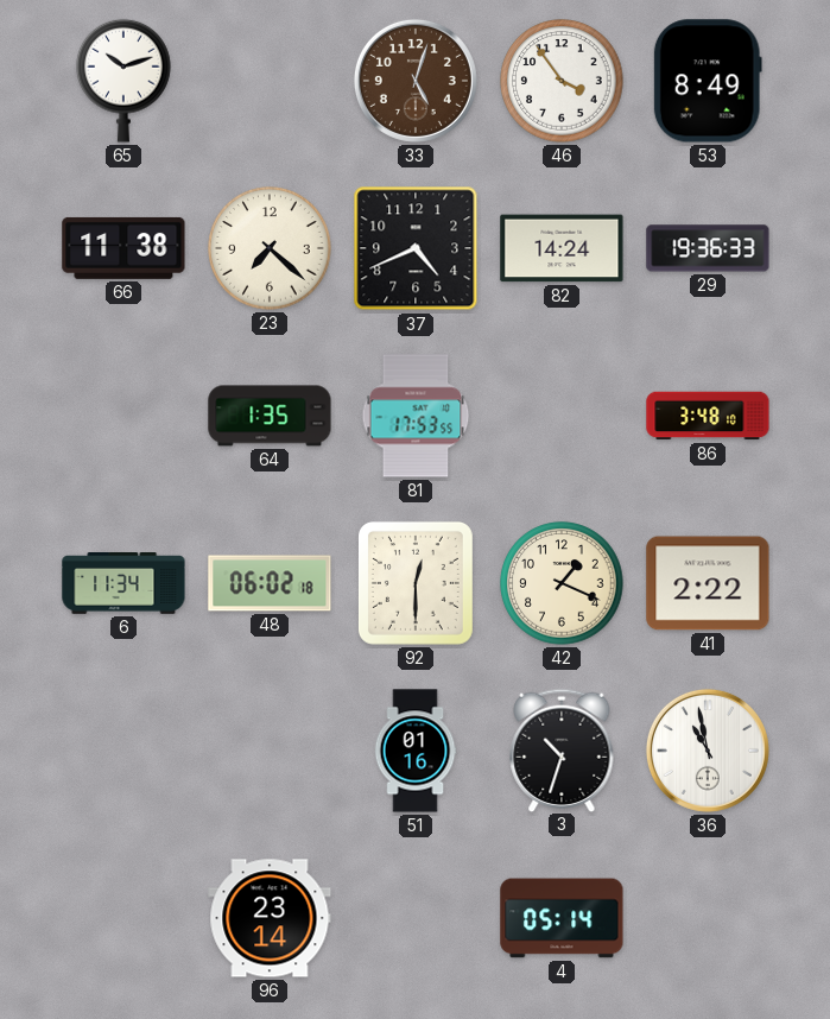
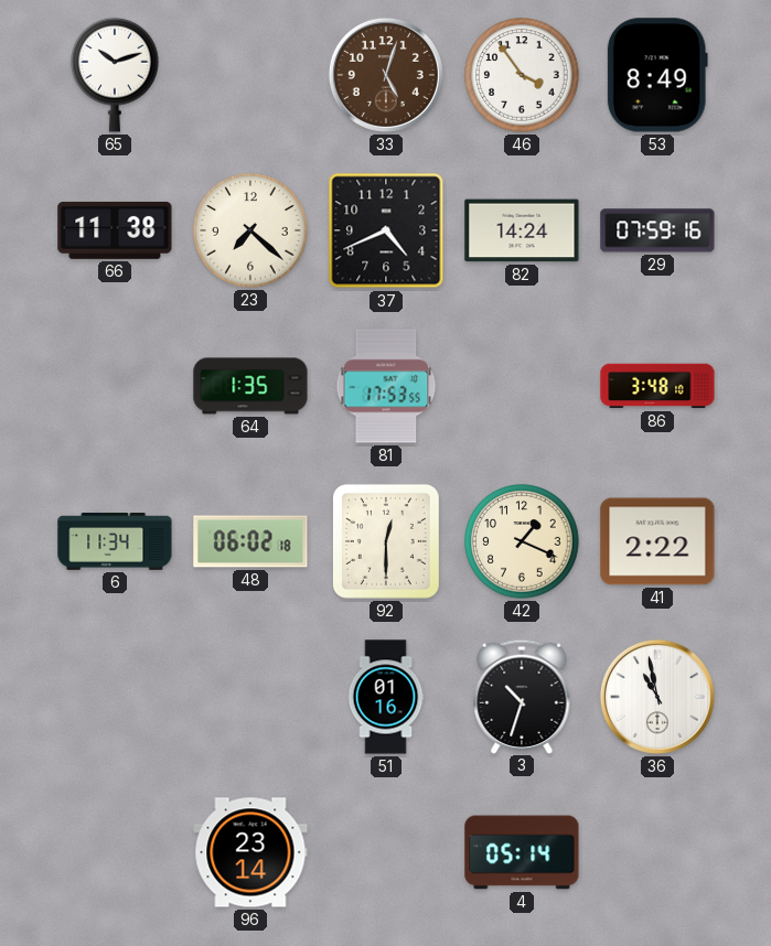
29: 19:36 -> 07:59
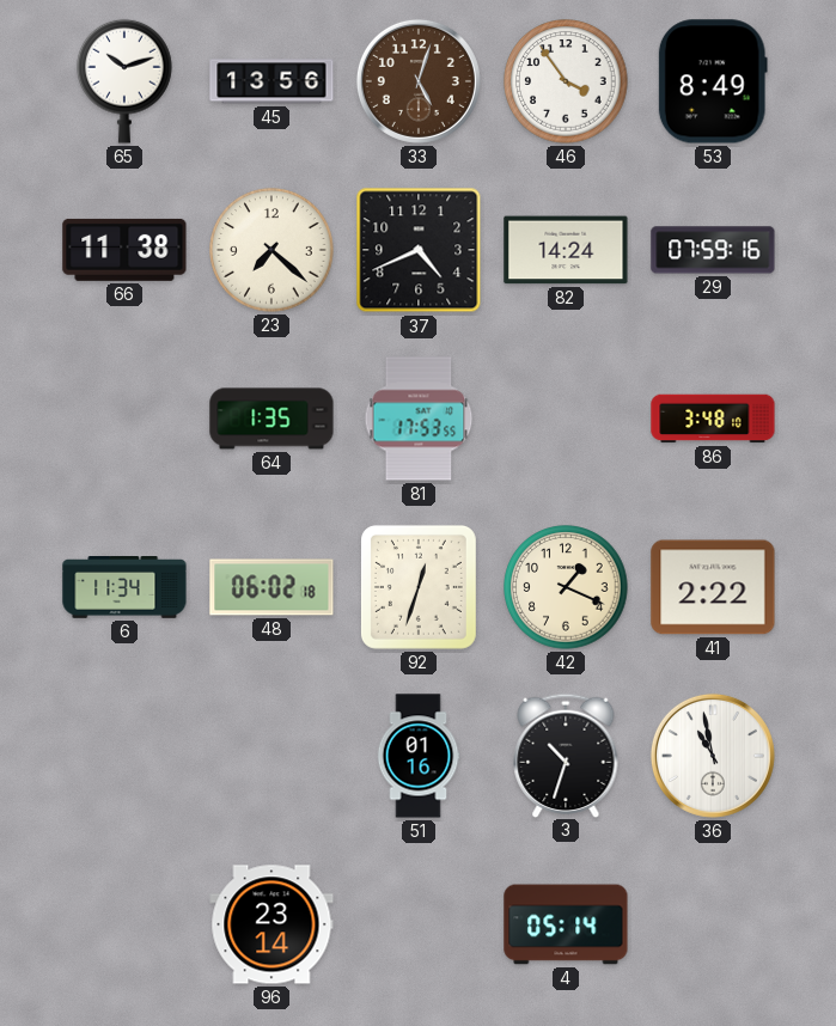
45: none -> 13:56
92: 12:30 -> 12:33
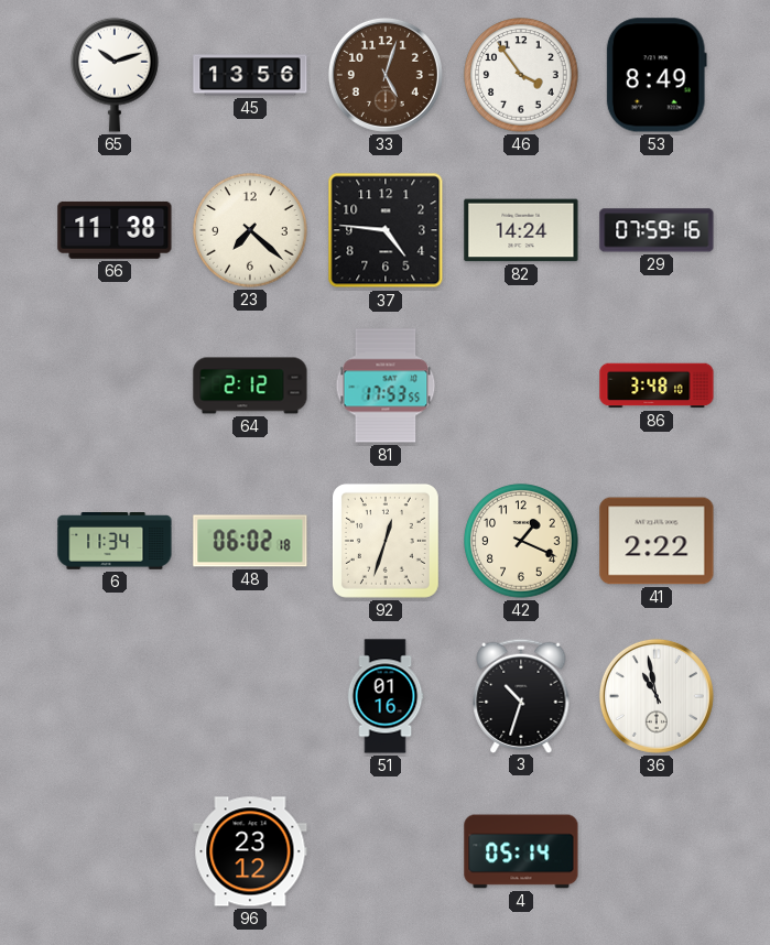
37: 4:41 -> 4:46
64: 1:35 -> 2:12
96: 23:14 -> 23:12
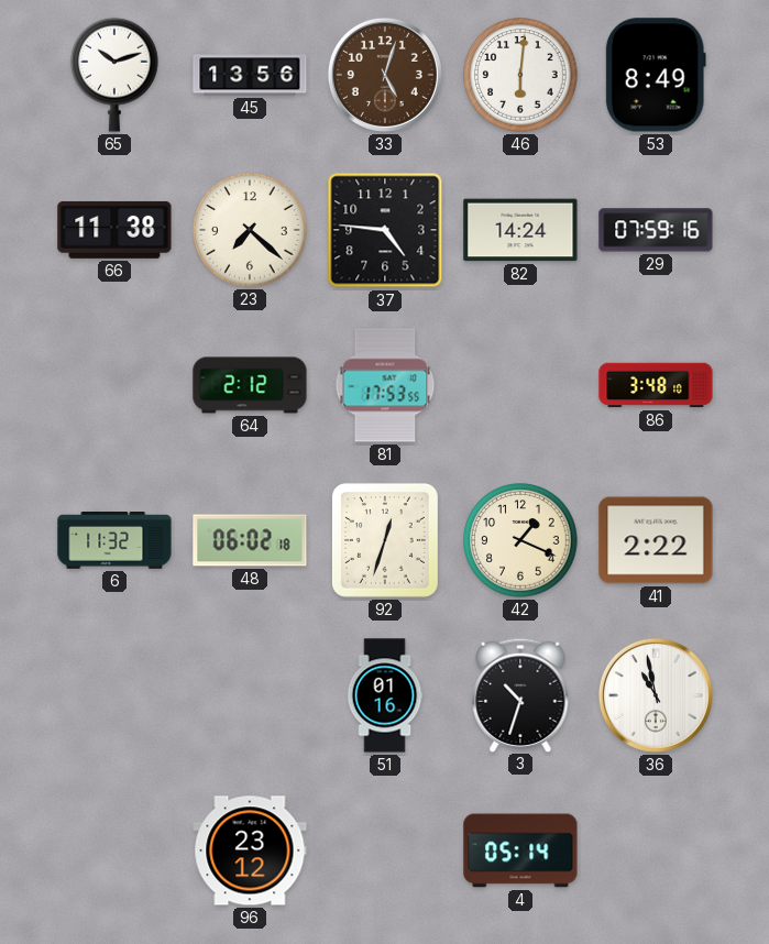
46: 3:54 -> 6:01
6: 11:34 -> 11:32
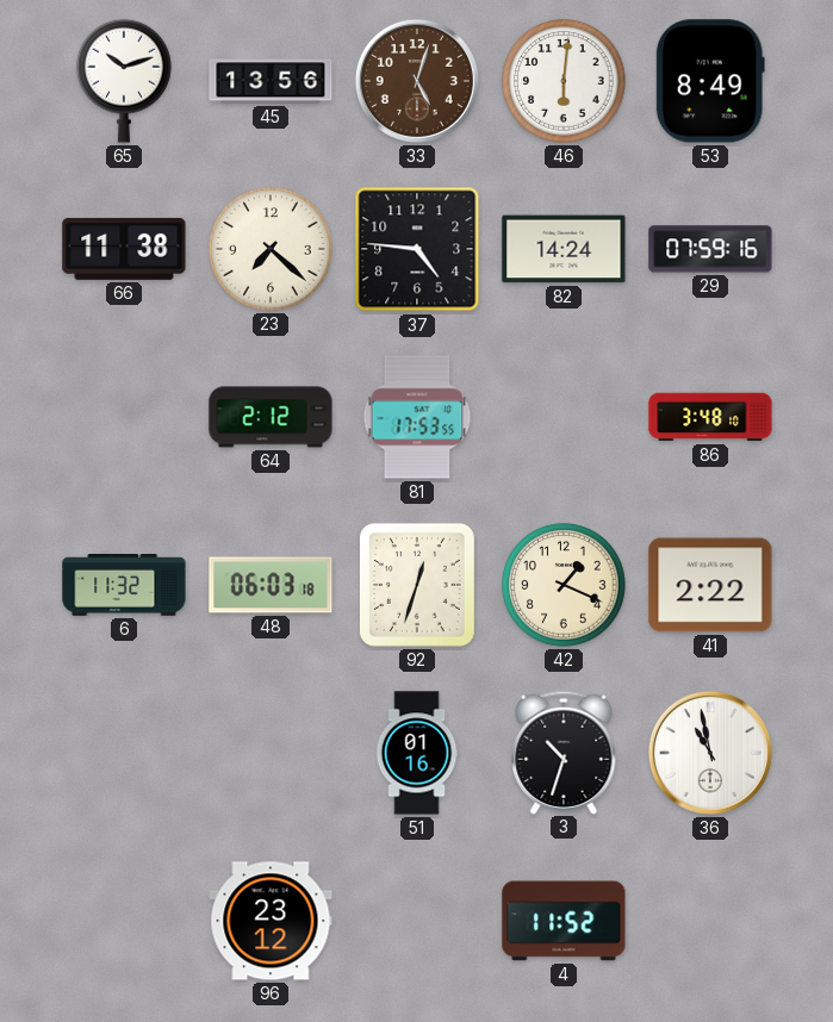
48: 06:02 -> 06:03
4: 05:14 -> 11:52
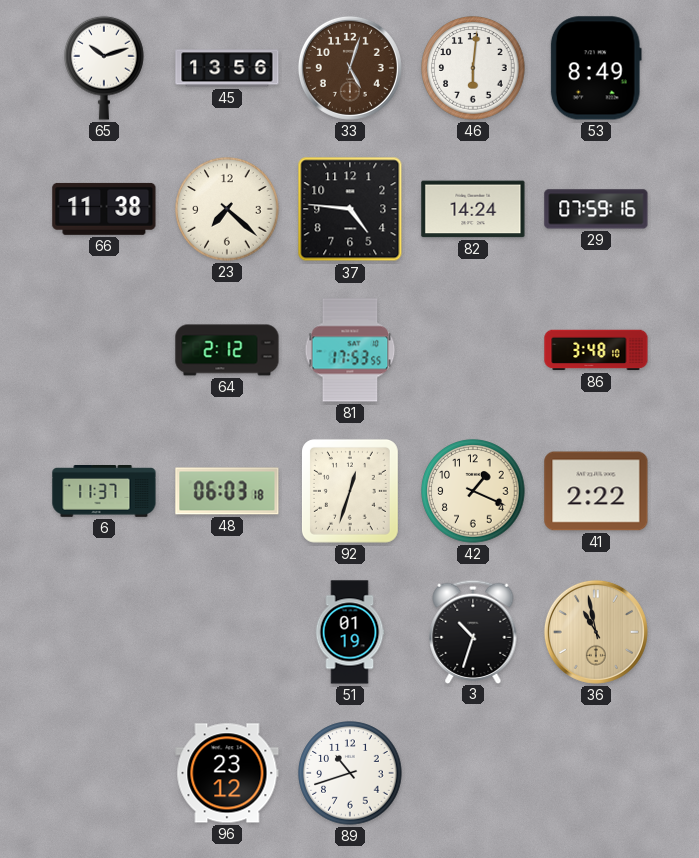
6: 11:32 -> 11:37
51: 01:16 -> 01:19
36 dial: white -> champagne
89: none -> 10:42
4: 11:52 -> none
